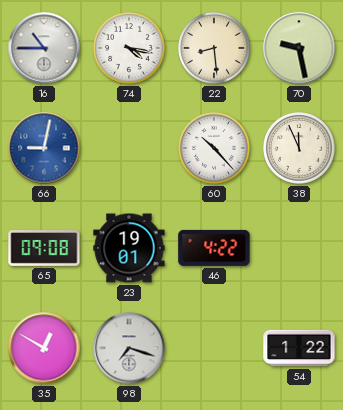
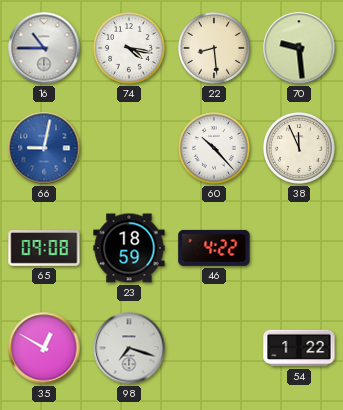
70: 9:28 -> 9:29
23: 19:01 -> 18:59
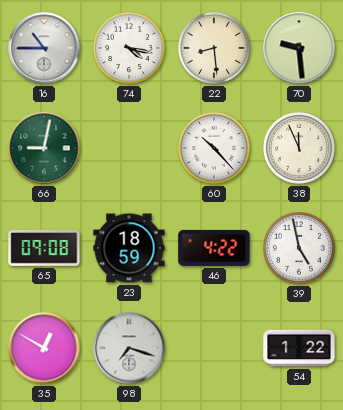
66 dial: blue -> green
39: none -> 4:58
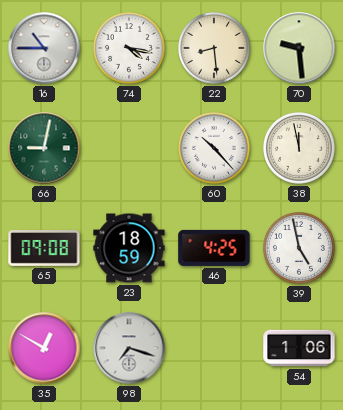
38: 11:56 -> 11:58
46: 4:22 -> 4:25
54: 1:22 -> 1:06
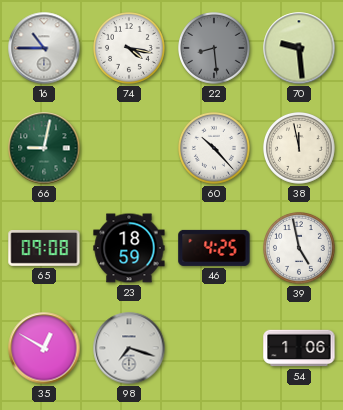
22 dial: cream -> grey
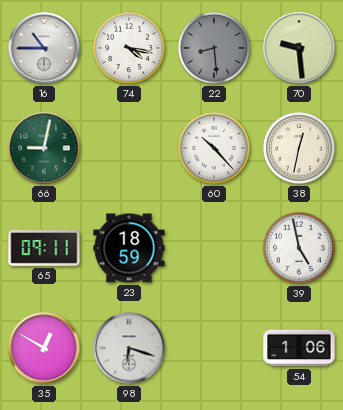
38: 11:58 -> 12:32
65: 09:08 -> 09:11
46: 4:25 -> none
98: 7:18 -> 6:18
